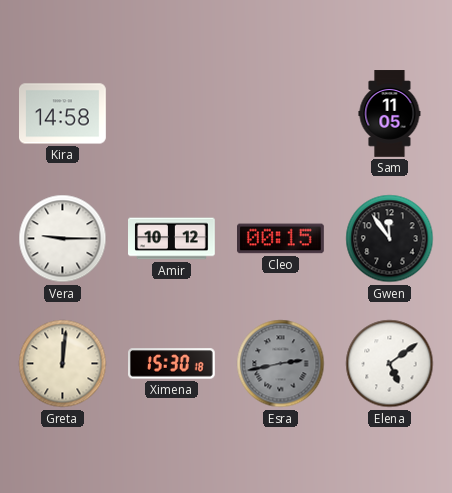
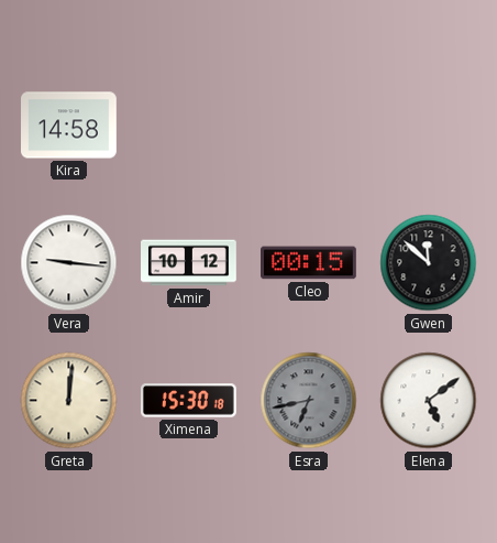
Sam: 11:05 -> none
Vera: 9:15 -> 9:16
Gwen: 11:54 -> 11:52
Esra: 2:43 -> 6:43
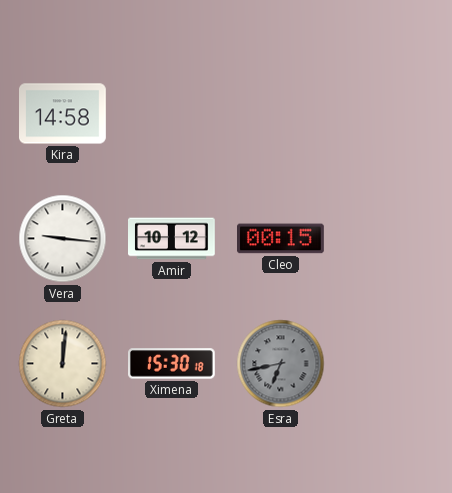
Gwen: 11:52 -> none
Elena: 5:09 -> none
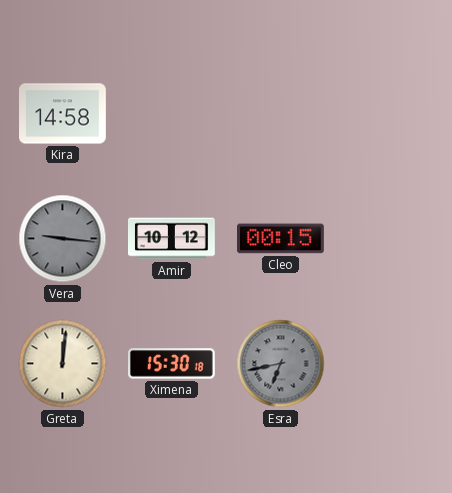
Vera dial: white -> grey
